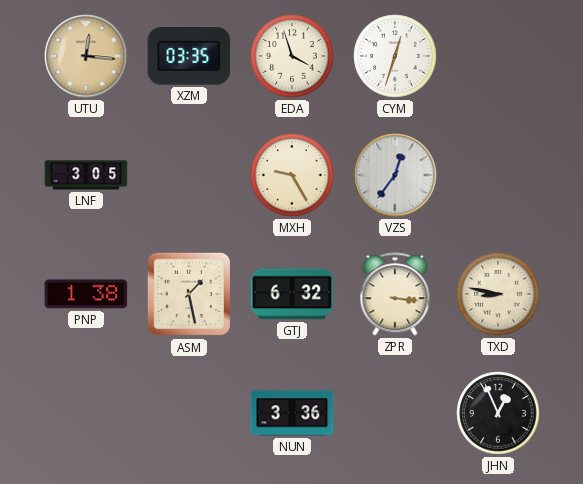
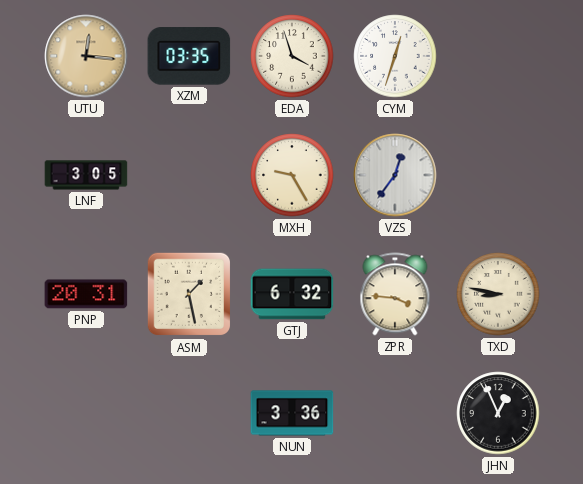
PNP: 1:38 -> 20:31
ZPR: 3:16 -> 3:46
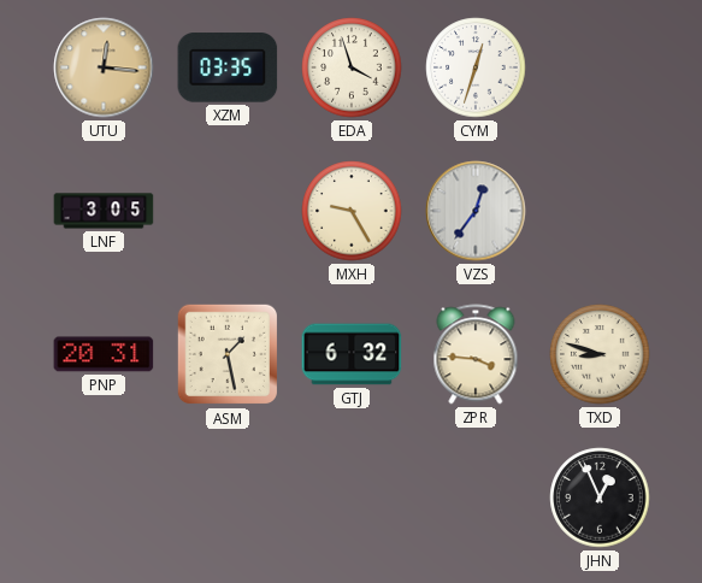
TXD: 8:47 -> 8:48
NUN: 3:36 -> none
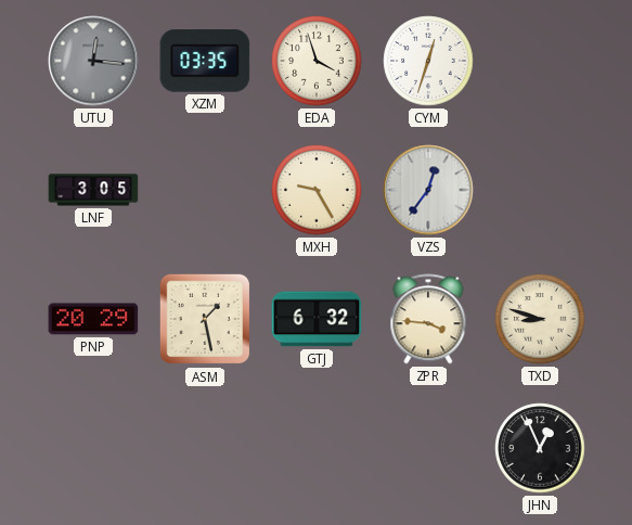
UTU dial: champagne -> grey
PNP: 20:31 -> 20:29
